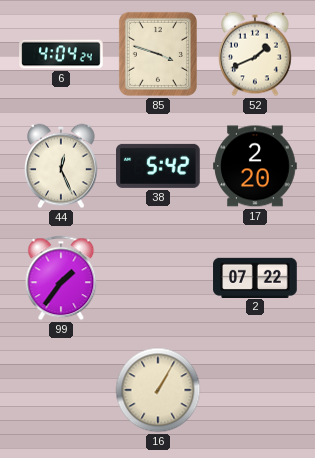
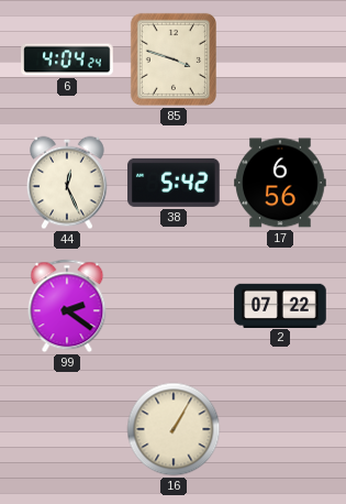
52: 1:41 -> none
17: 2:20 -> 6:56
99: 1:36 -> 2:21
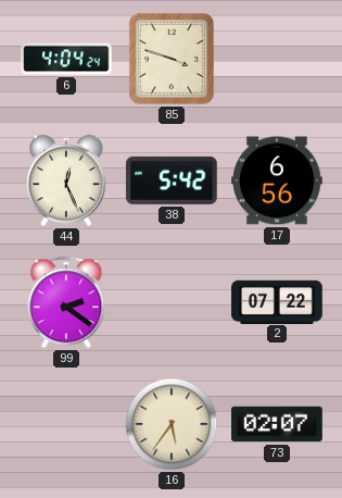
16: 1:05 -> 5:36
73: none -> 02:07
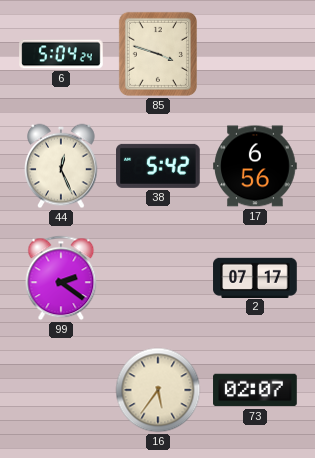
6: 4:04 -> 5:04
2: 07:22 -> 07:17
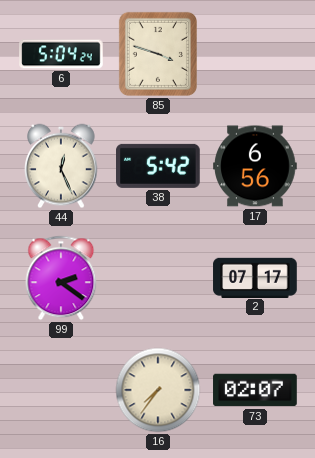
16: 5:36 -> 7:36
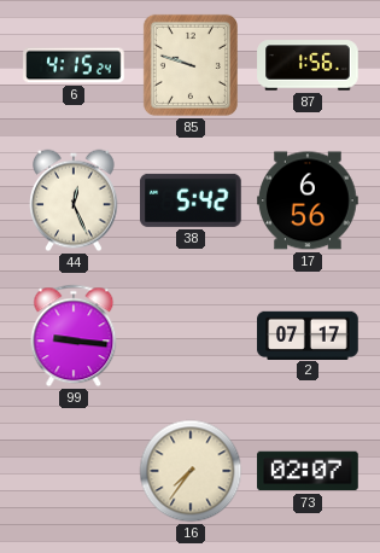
6: 5:04 -> 4:15
85: 3:48 -> 9:48
87: none -> 1:56
99: 2:21 -> 9:16
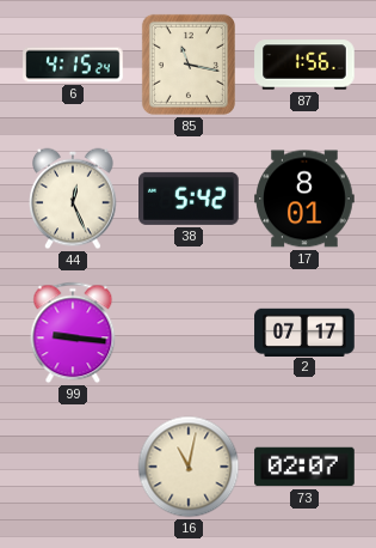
85: 9:48 -> 11:17
17: 6:56 -> 8:01
16: 7:36 -> 11:02
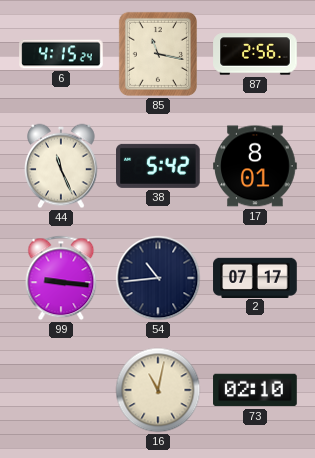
87: 1:56 -> 2:56
44: 12:26 -> 11:26
54: none -> 10:44
73: 02:07 -> 02:10
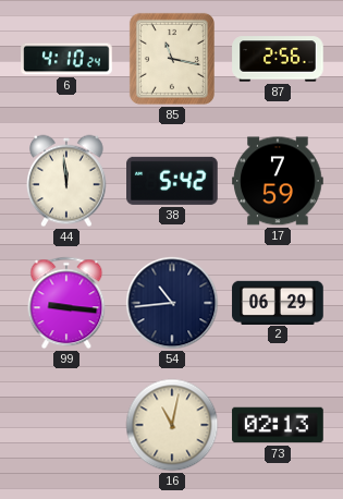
6: 4:15 -> 4:10
44: 11:26 -> 11:59
17: 8:01 -> 7:59
2: 07:17 -> 06:29
73: 02:10 -> 02:13
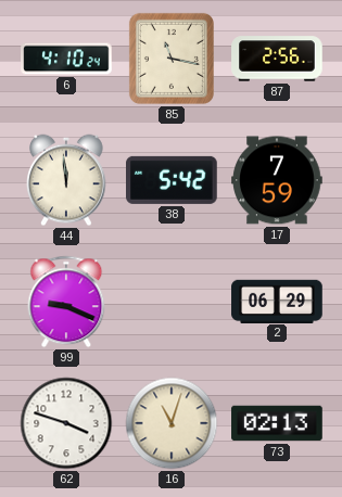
99: 9:16 -> 9:19
54: 10:44 -> none
62: none -> 3:48
16: 11:02 -> 11:03
